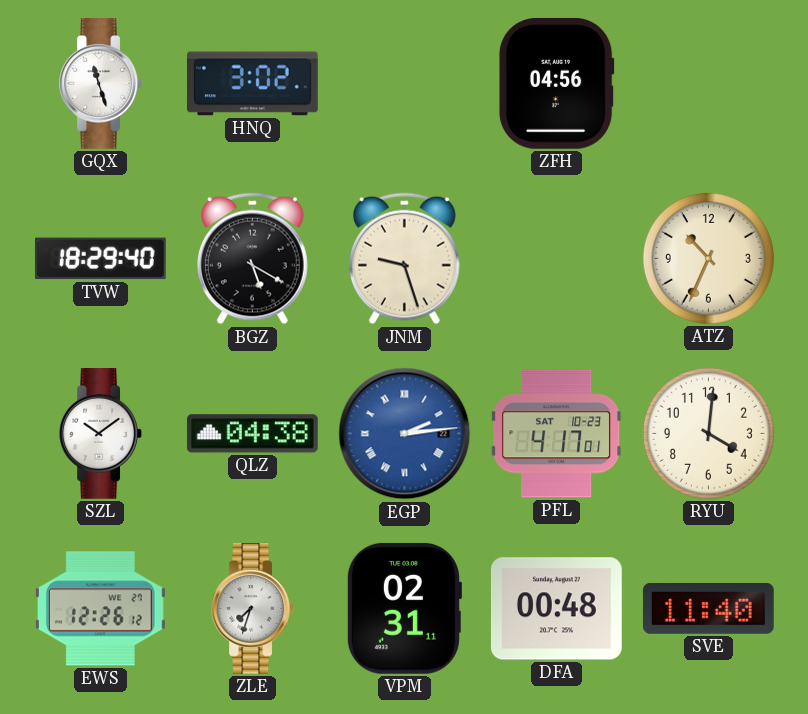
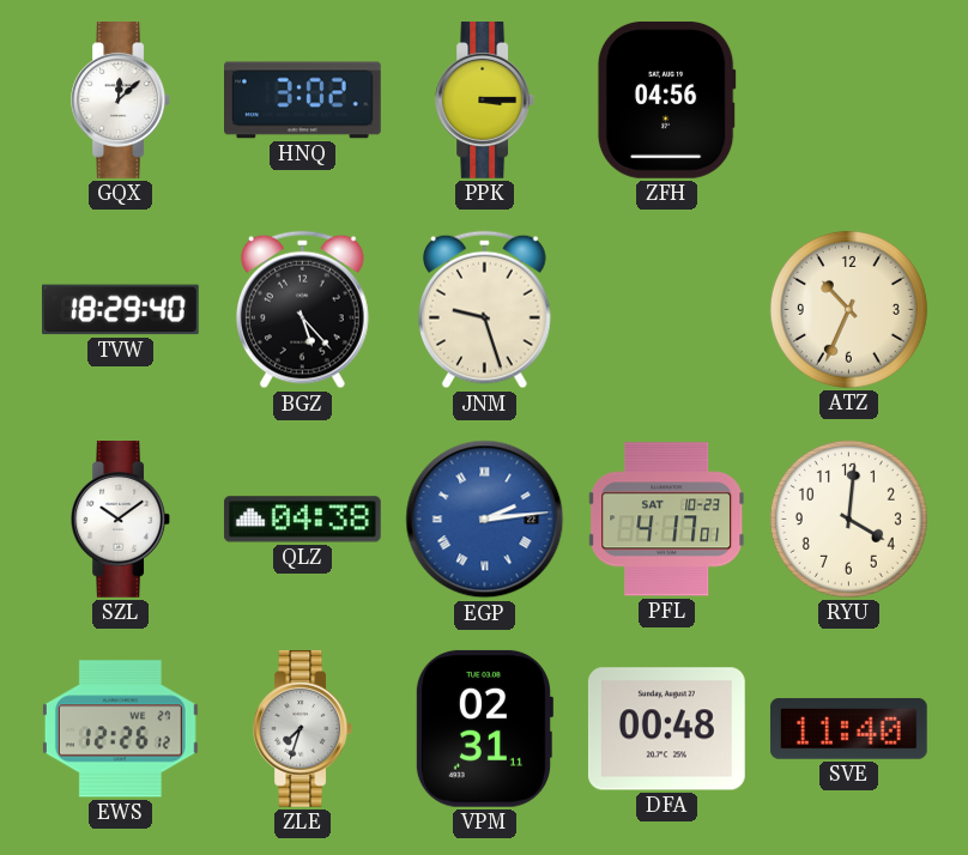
GQX: 11:27 -> 12:08
PPK: none -> 3:15
BGZ: 5:20 -> 5:23
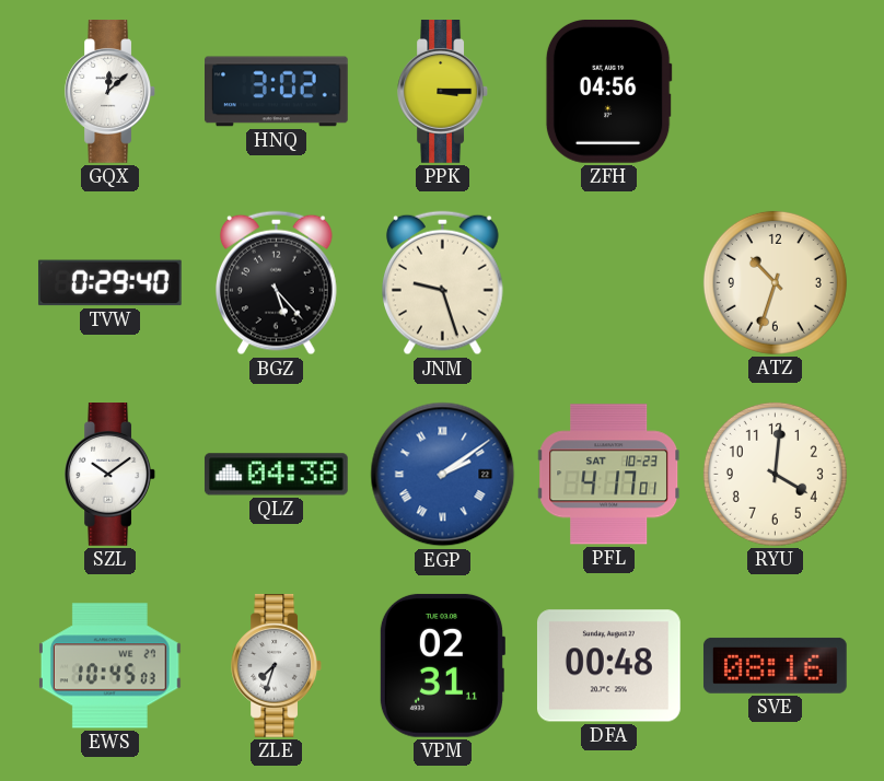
TVW: 18:29 -> 0:29
ATZ: 10:34 -> 10:33
EGP: 2:14 -> 2:09
EWS: 12:26 -> 10:45
SVE: 11:40 -> 08:16
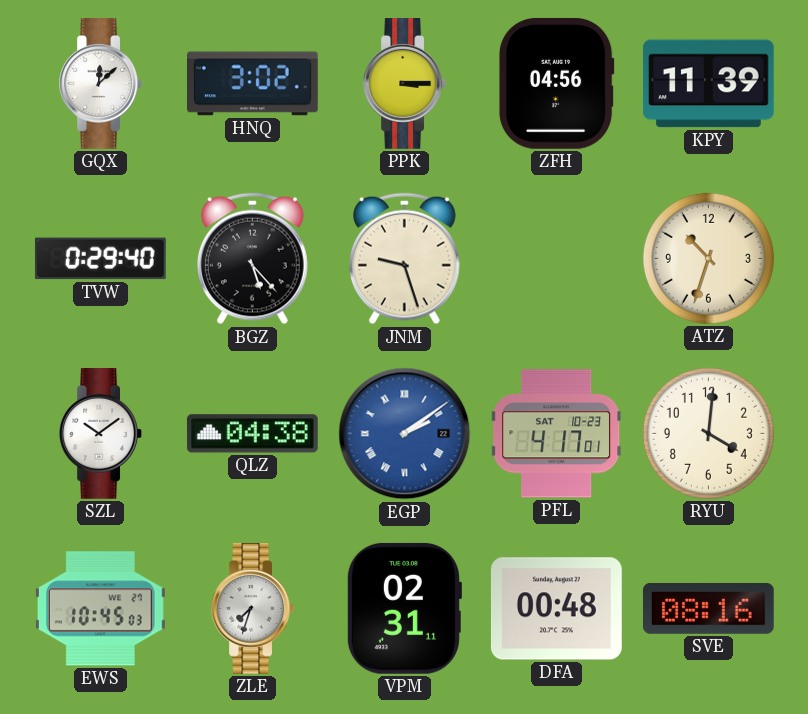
KPY: none -> 11:39
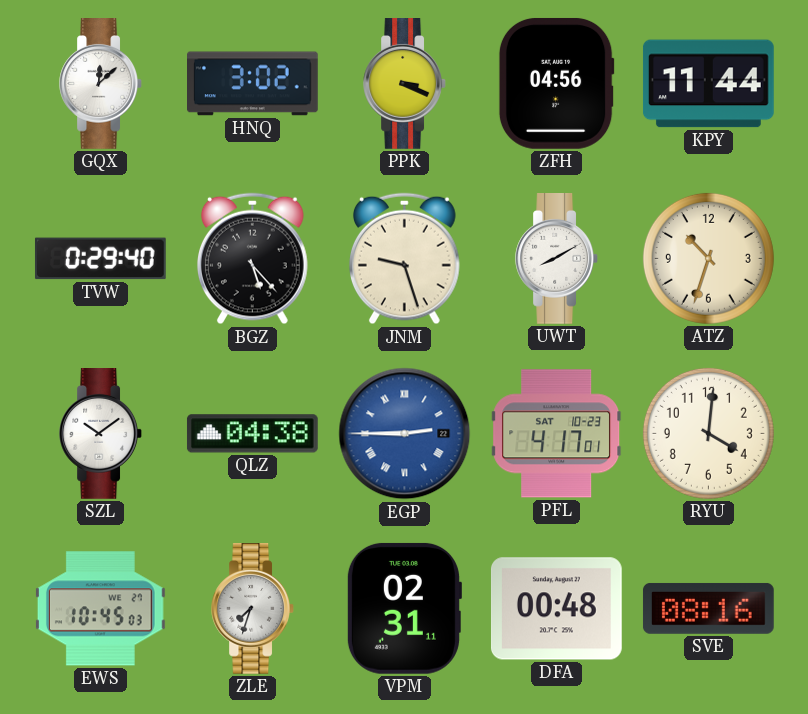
PPK: 3:15 -> 3:19
KPY: 11:39 -> 11:44
UWT: none -> 8:10
EGP: 2:09 -> 2:45
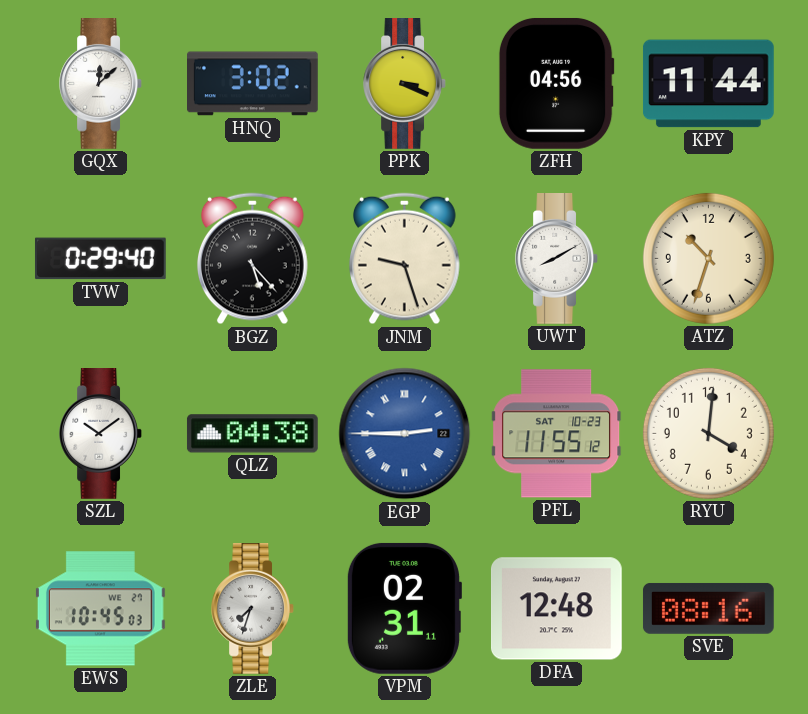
PFL: 4:17 -> 11:55
DFA: 00:48 -> 12:48
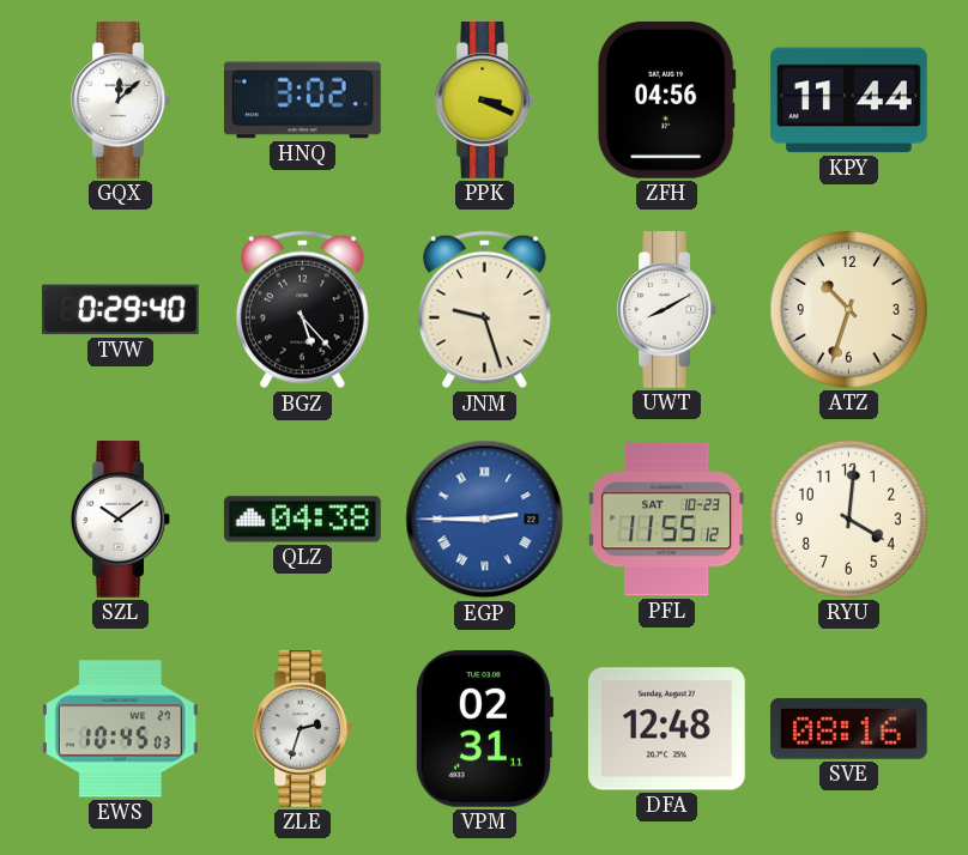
ZLE: 7:33 -> 2:33
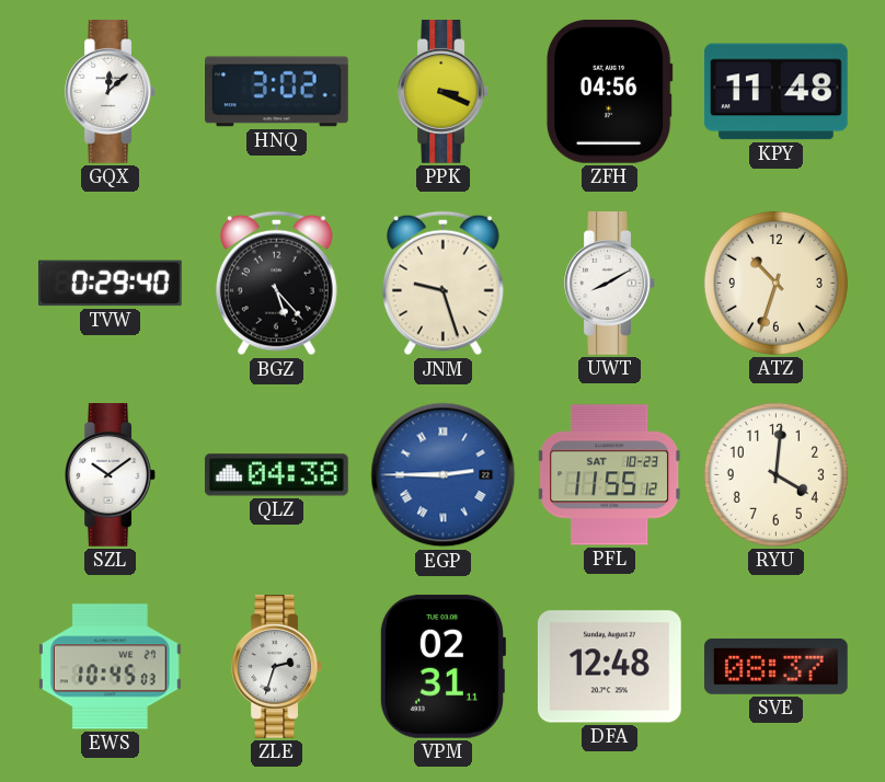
KPY: 11:44 -> 11:48
SVE: 08:16 -> 08:37
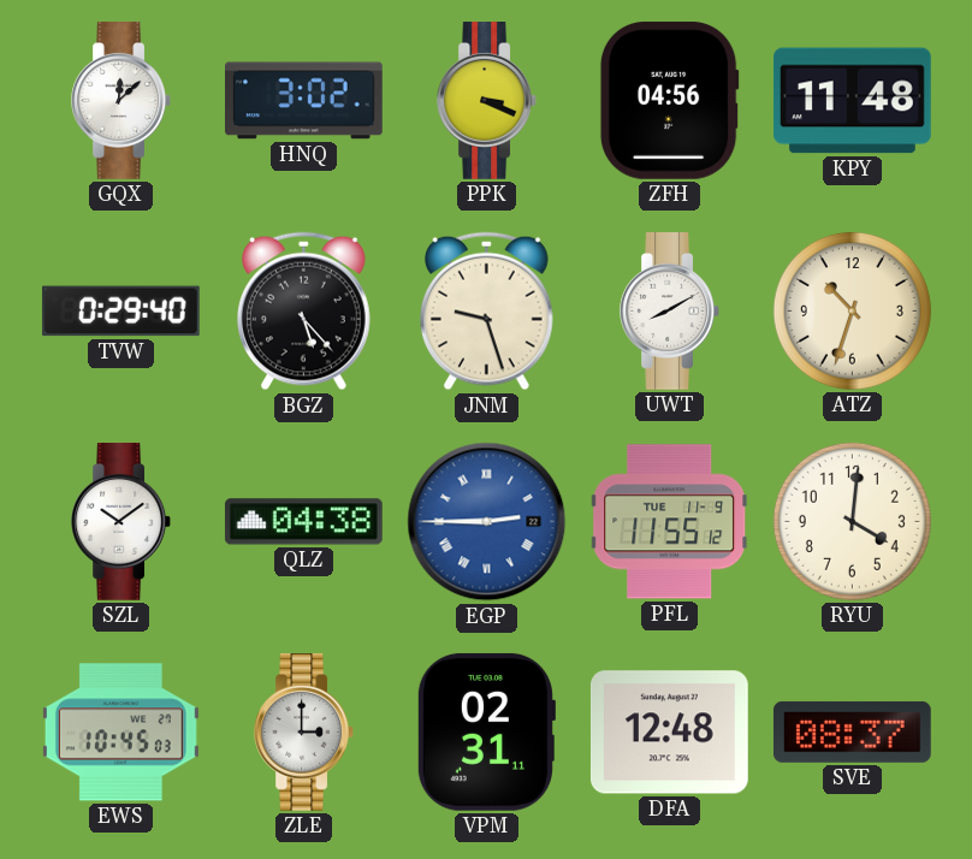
PFL date: SAT 10-23 -> TUE 11-9
ZLE: 2:33 -> 3:00
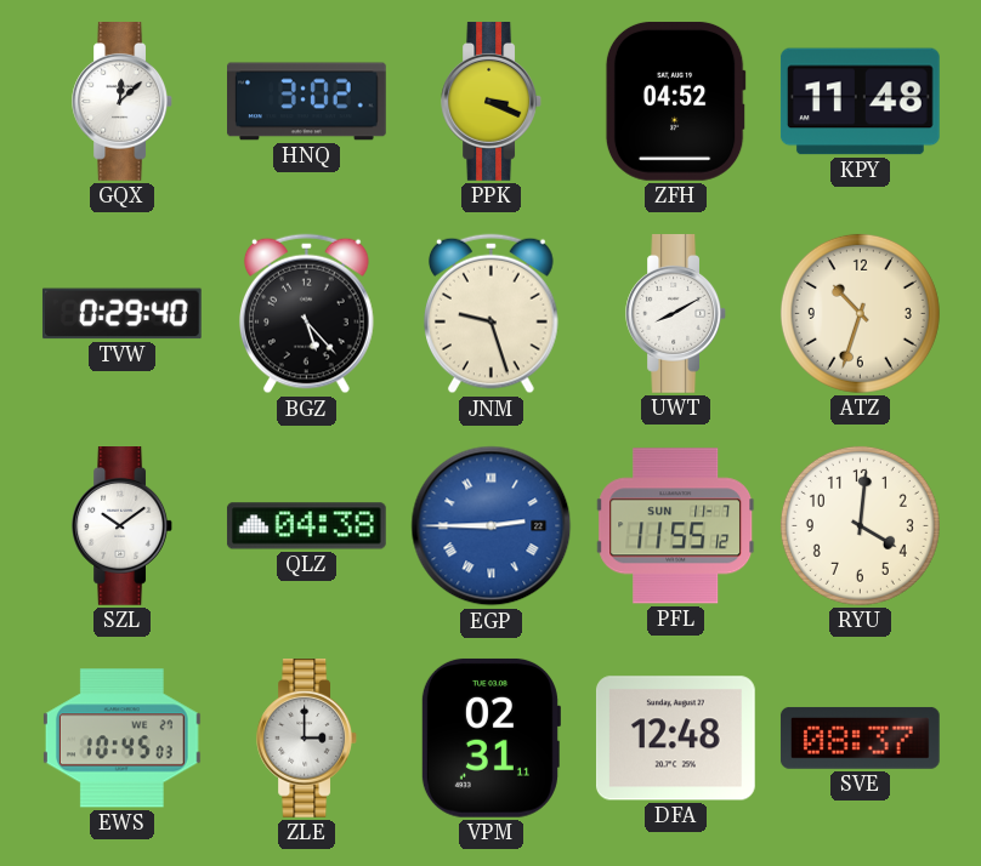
ZFH: 04:56 -> 04:52
PFL date: TUE 11-9 -> SUN 11-7
